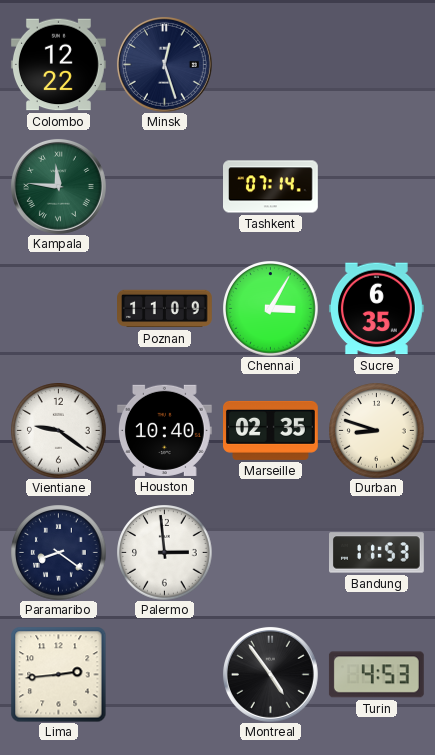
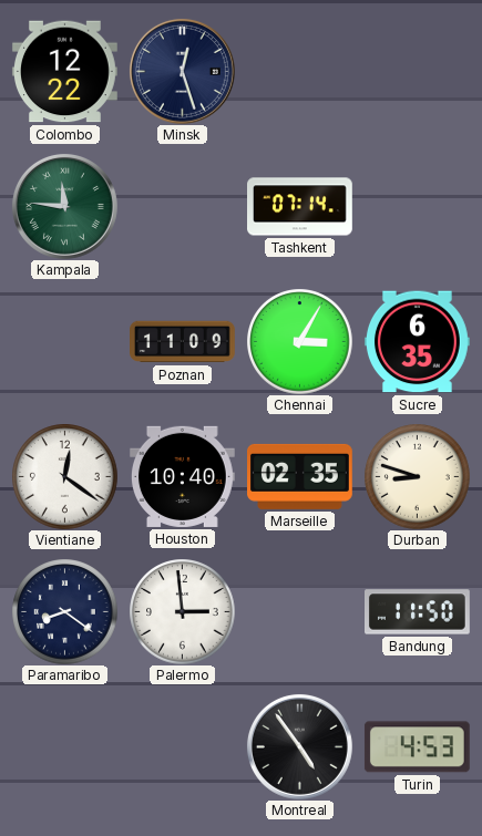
Vientiane: 9:21 -> 12:21
Bandung: 11:53 -> 11:50
Lima: 2:44 -> none
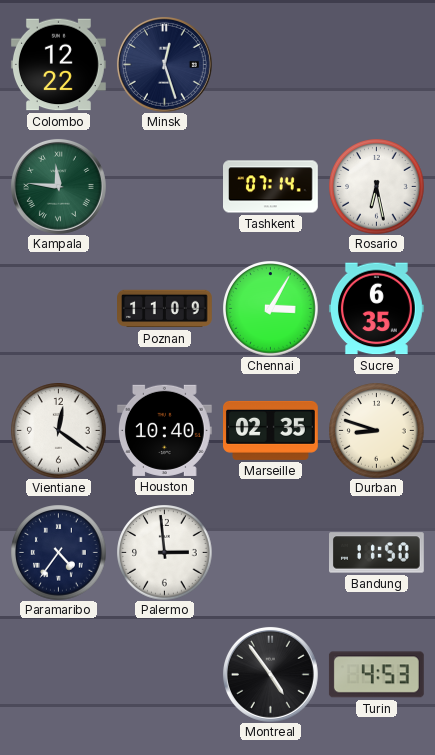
Rosario: none -> 6:28
Paramaribo: 8:21 -> 4:36
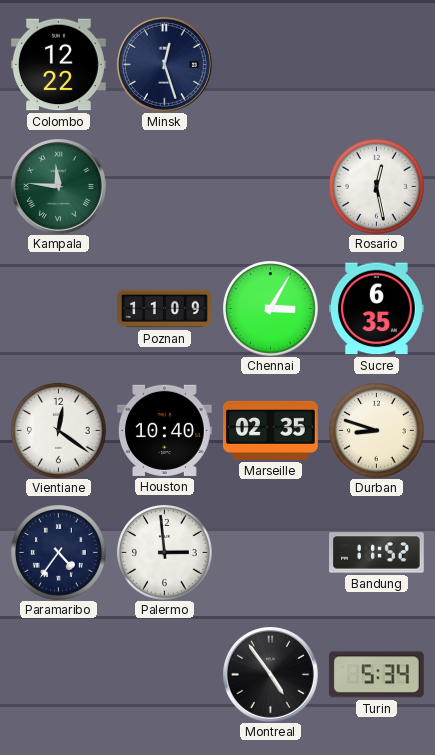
Tashkent: 07:14 -> none
Rosario: 6:28 -> 12:28
Bandung: 11:50 -> 11:52
Turin: 4:53 -> 5:34
